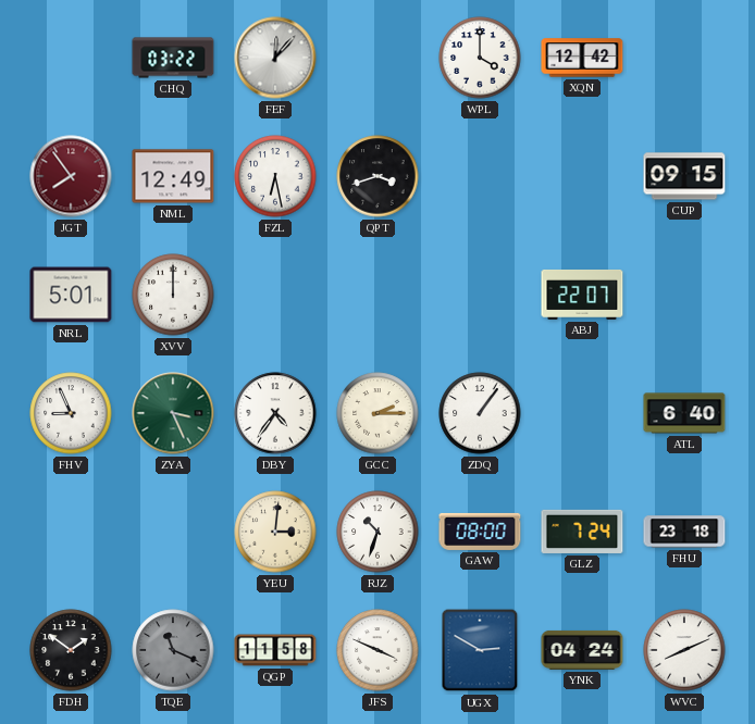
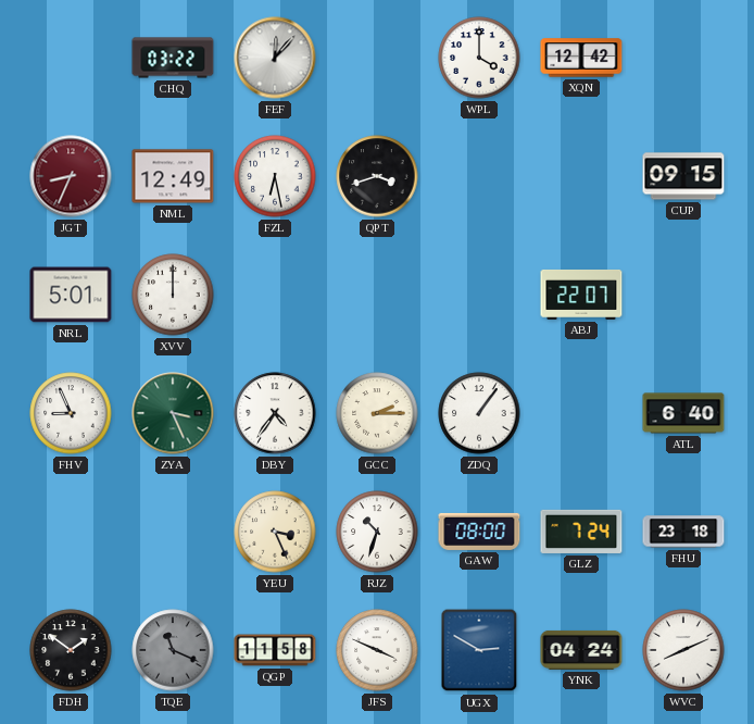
JGT: 7:54 -> 8:34
YEU: 3:01 -> 3:26
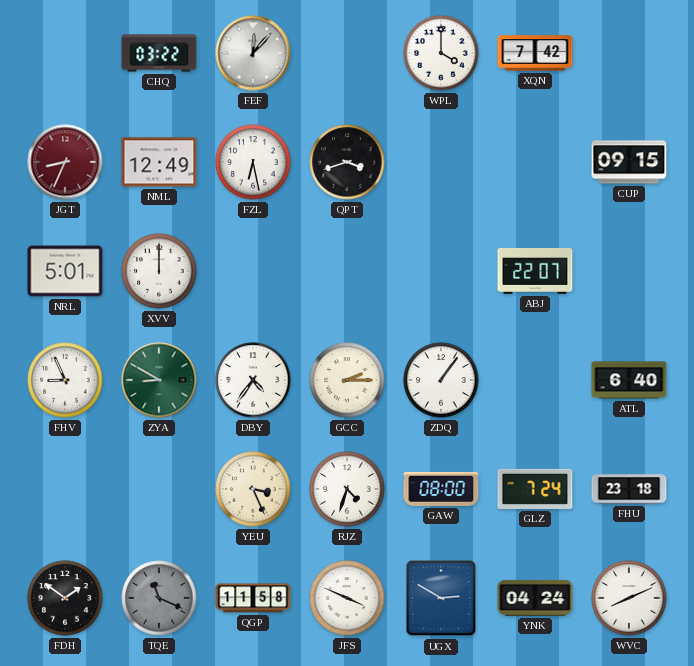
XQN: 12:42 -> 7:42
ZYA: 3:26 -> 8:50
RJZ: 10:33 -> 4:33
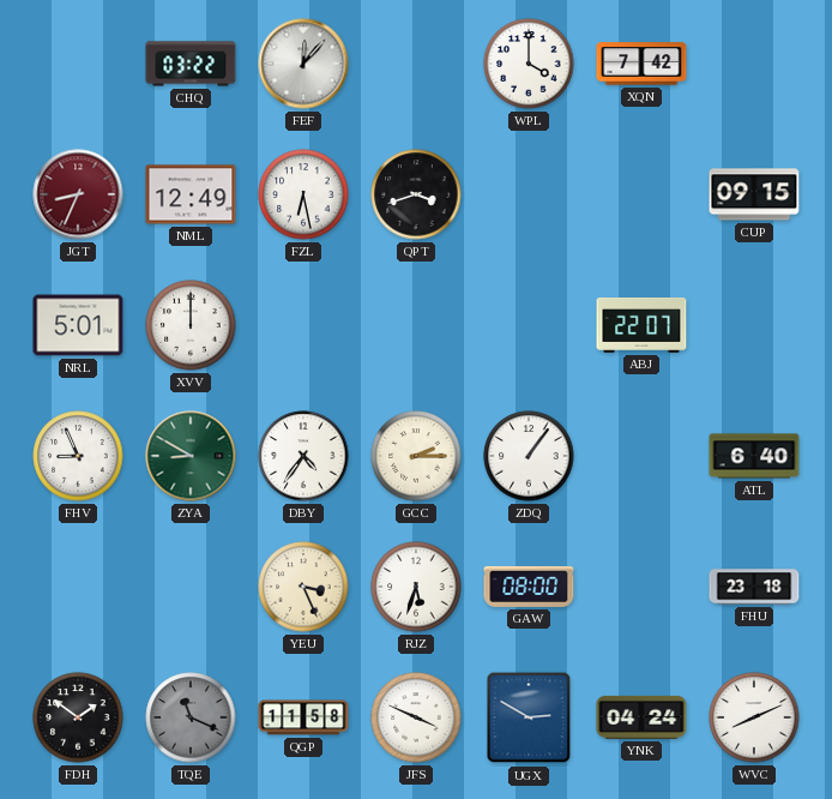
RJZ: 4:33 -> 5:33
GLZ: 7:24 -> none
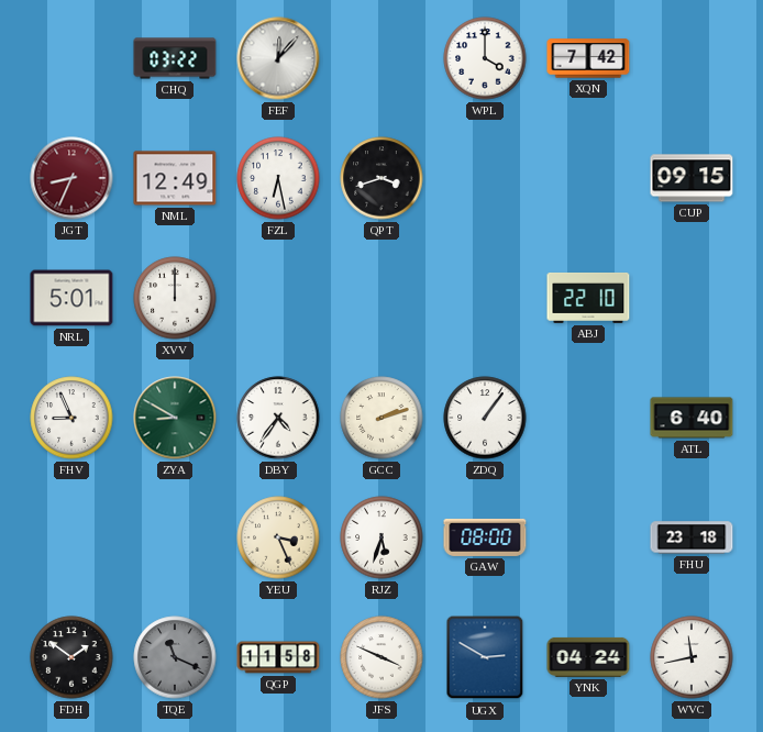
ABJ: 22:07 -> 22:10
GCC: 2:15 -> 2:12
WVC: 8:11 -> 11:43
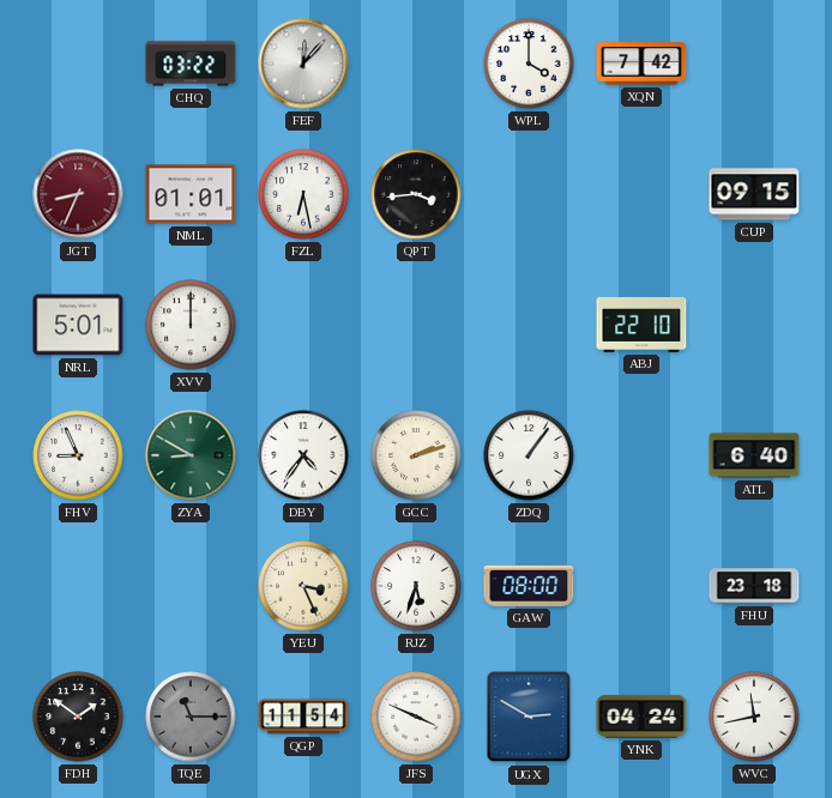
NML: 12:49 -> 01:01
QPT: 3:42 -> 3:44
TQE: 11:19 -> 11:15
QGP: 11:58 -> 11:54
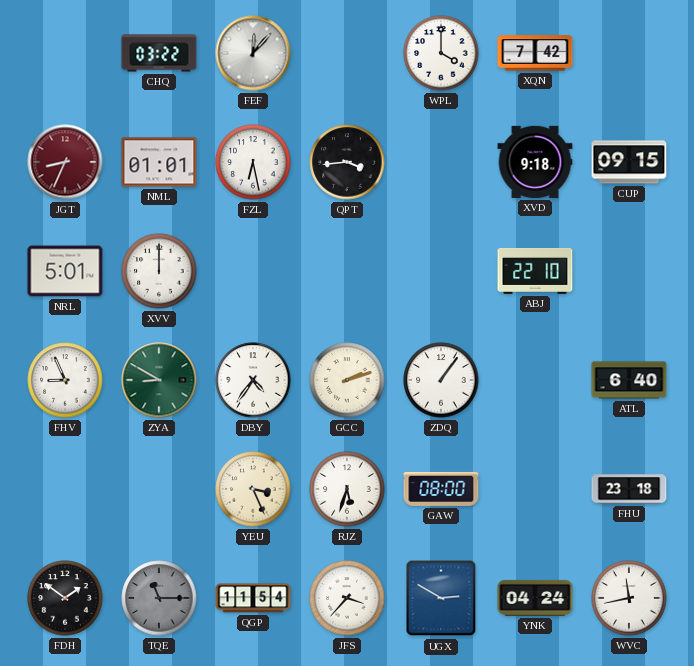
XVD: none -> 9:18
JFS: 3:49 -> 3:37
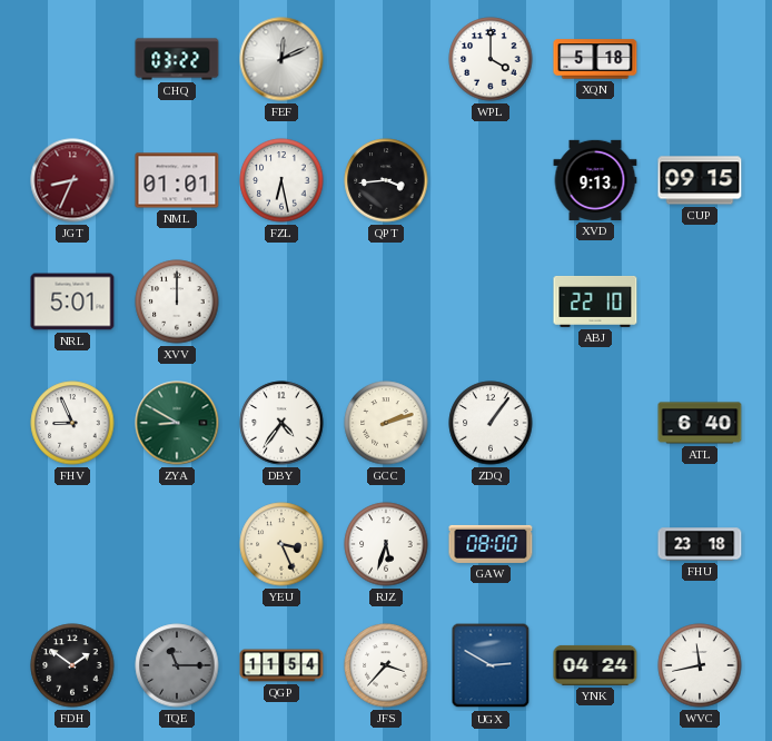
FEF: 12:07 -> 12:11
XQN: 7:42 -> 5:18
XVD: 9:18 -> 9:13
